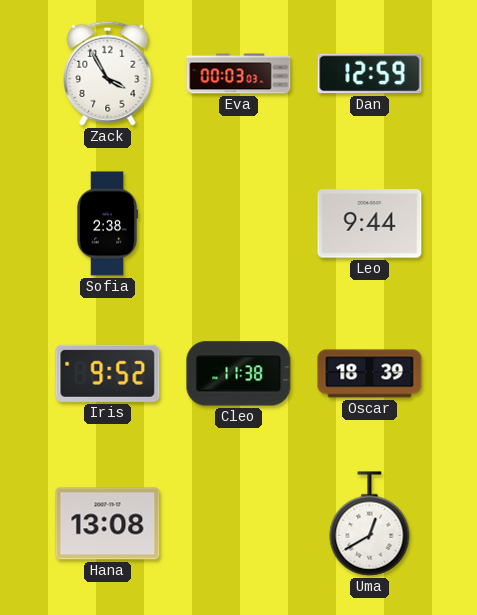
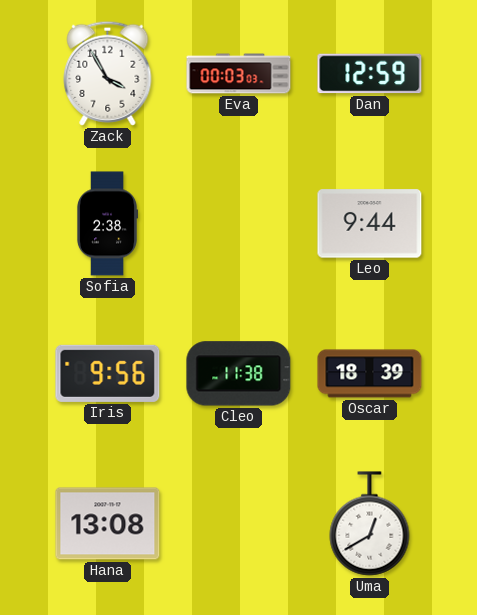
Iris: 9:52 -> 9:56
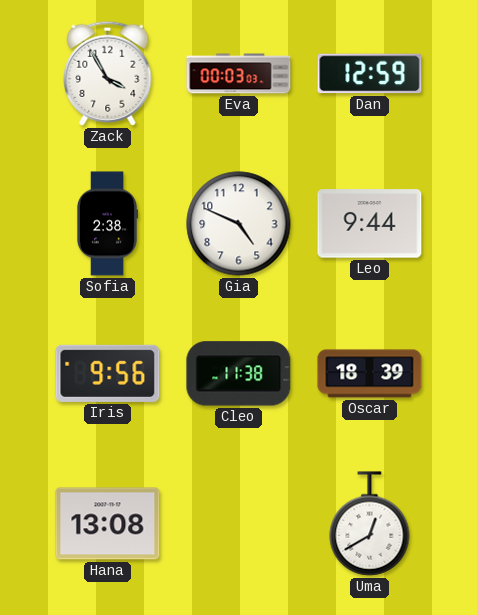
Gia: none -> 4:49
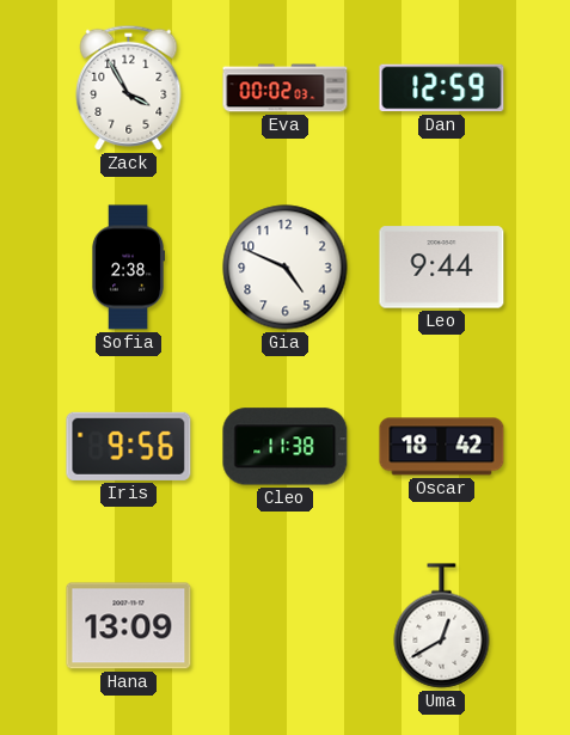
Eva: 00:03 -> 00:02
Oscar: 18:39 -> 18:42
Hana: 13:08 -> 13:09
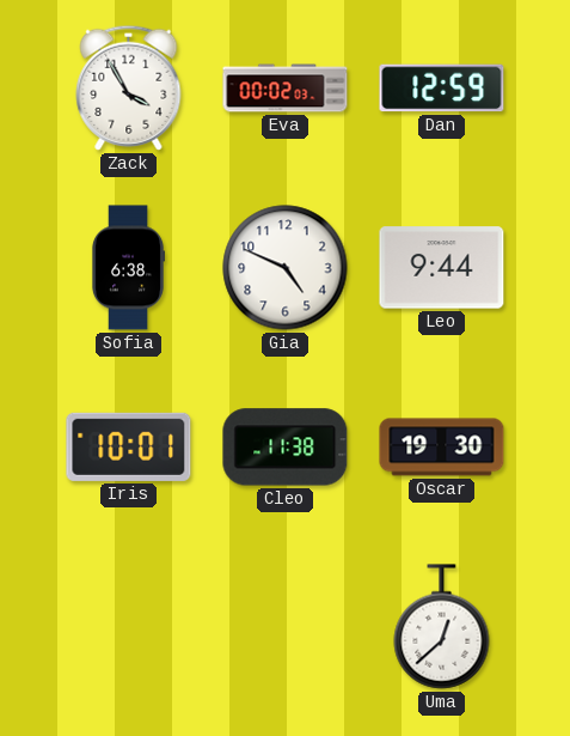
Sofia: 2:38 -> 6:38
Iris: 9:56 -> 10:01
Oscar: 18:42 -> 19:30
Hana: 13:09 -> none
Uma: 12:40 -> 12:38
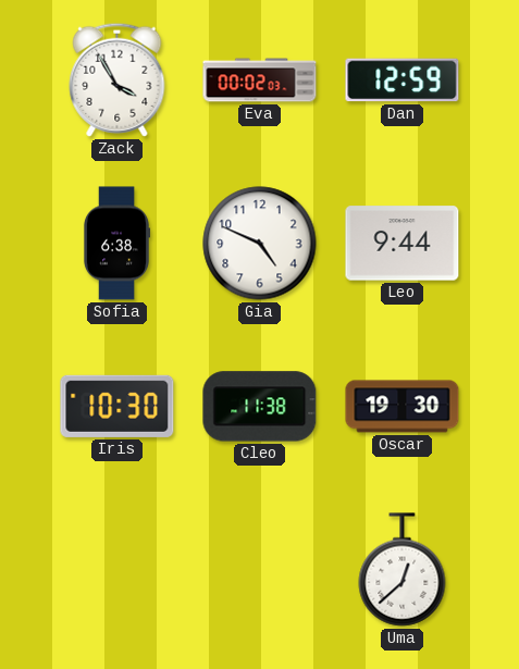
Iris: 10:01 -> 10:30
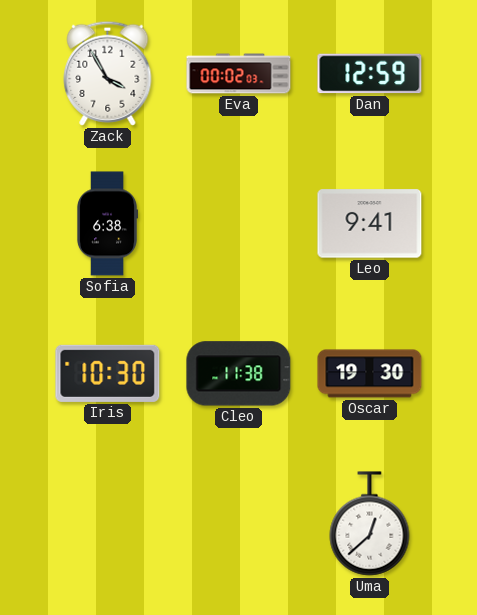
Gia: 4:49 -> none
Leo: 9:44 -> 9:41
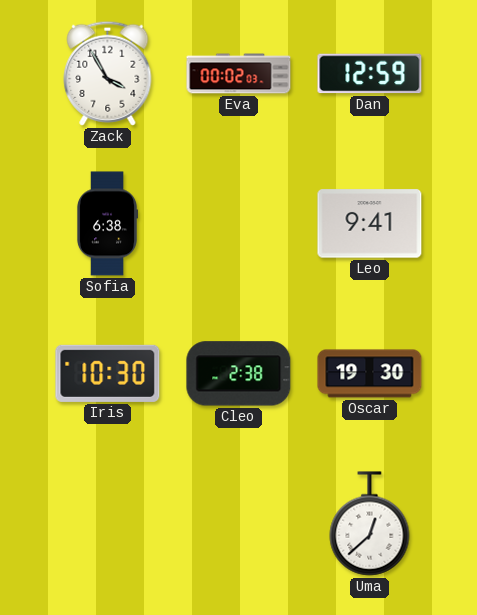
Cleo: 11:38 -> 2:38
